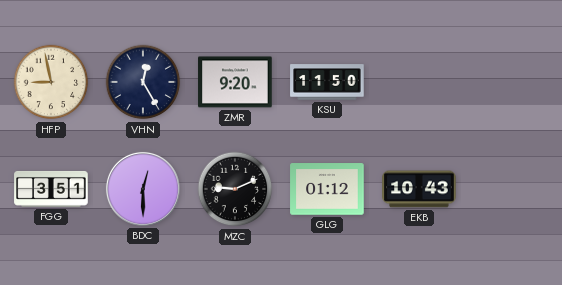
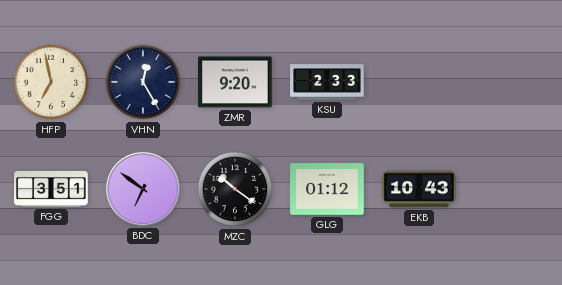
HFP: 8:58 -> 6:58
KSU: 11:50 -> 2:33
BDC: 12:30 -> 6:51
MZC: 9:11 -> 10:21
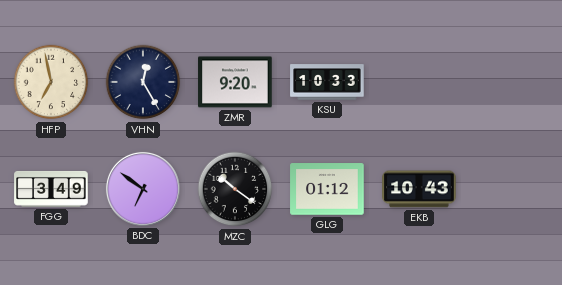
KSU: 2:33 -> 10:33
FGG: 3:51 -> 3:49
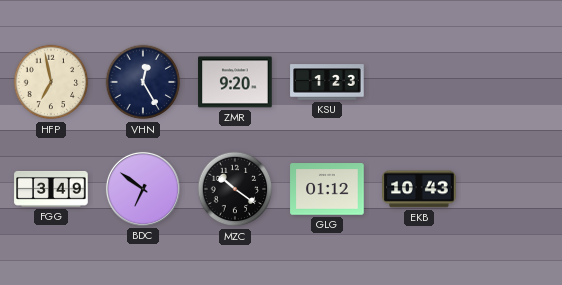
KSU: 10:33 -> 1:23
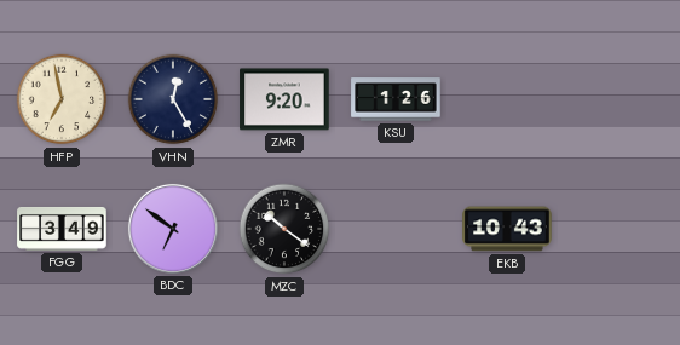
KSU: 1:23 -> 1:26
GLG: 01:12 -> none
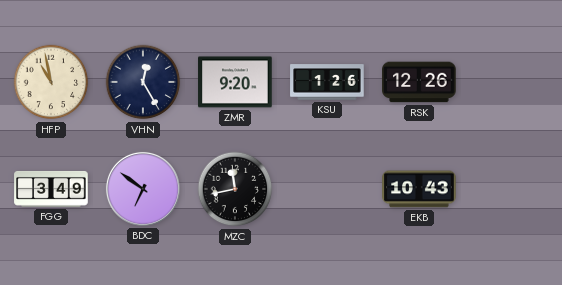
HFP: 6:58 -> 10:58
RSK: none -> 12:26
MZC: 10:21 -> 11:43
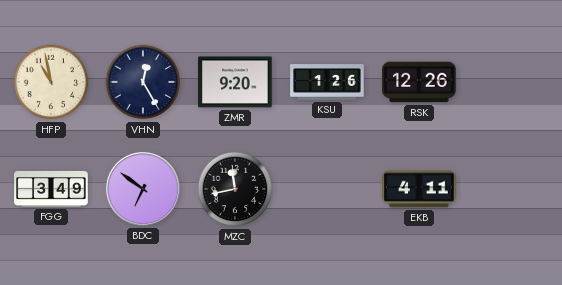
EKB: 10:43 -> 4:11
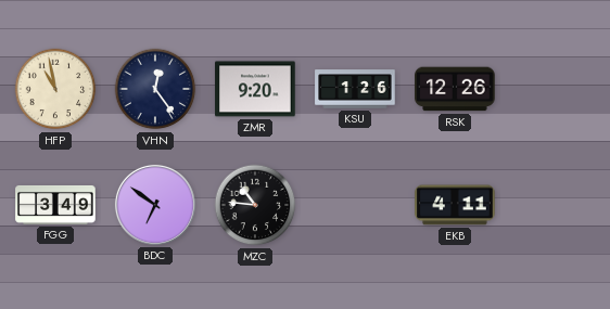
VHN: 12:25 -> 12:24
MZC: 11:43 -> 10:46
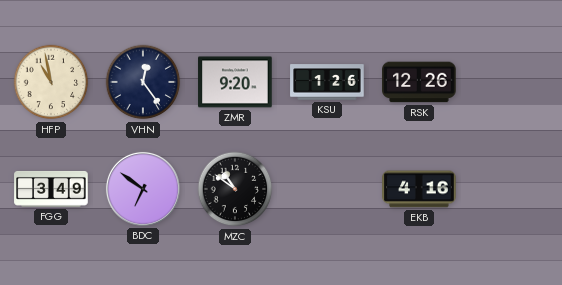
MZC: 10:46 -> 10:51
EKB: 4:11 -> 4:16
